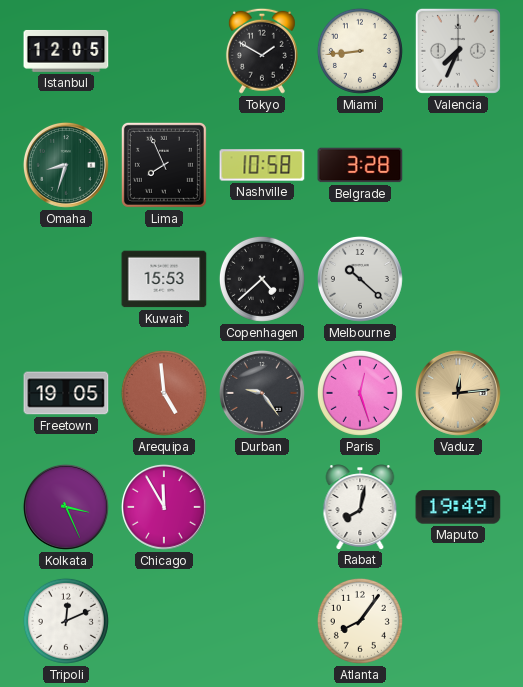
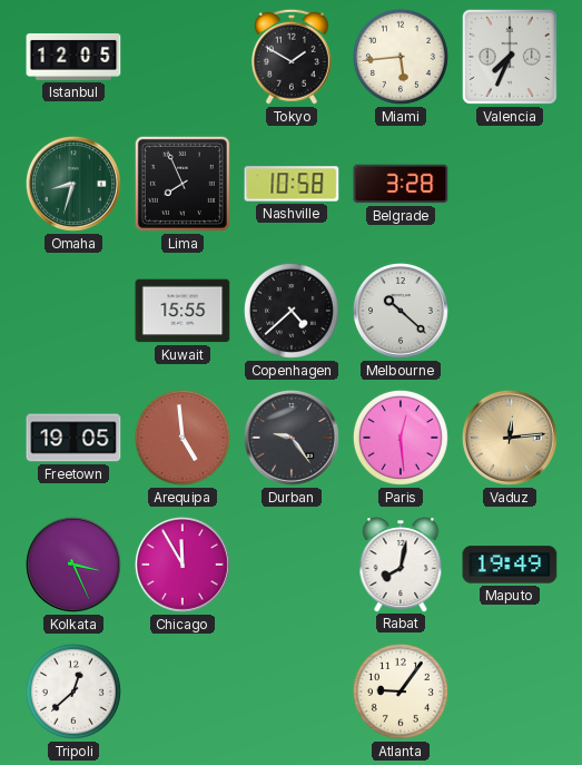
Miami: 8:44 -> 5:44
Kuwait: 15:53 -> 15:55
Paris: 12:27 -> 12:29
Tripoli: 12:11 -> 12:38
Atlanta: 8:06 -> 9:06
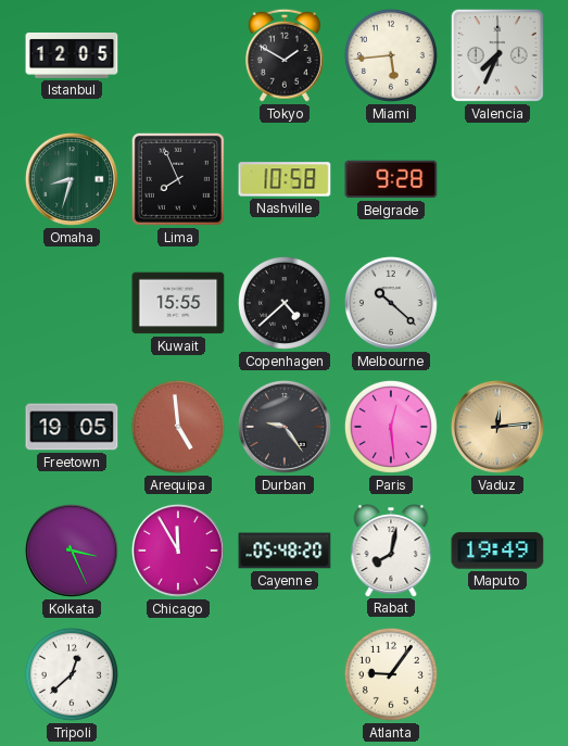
Belgrade: 3:28 -> 9:28
Cayenne: none -> 05:48
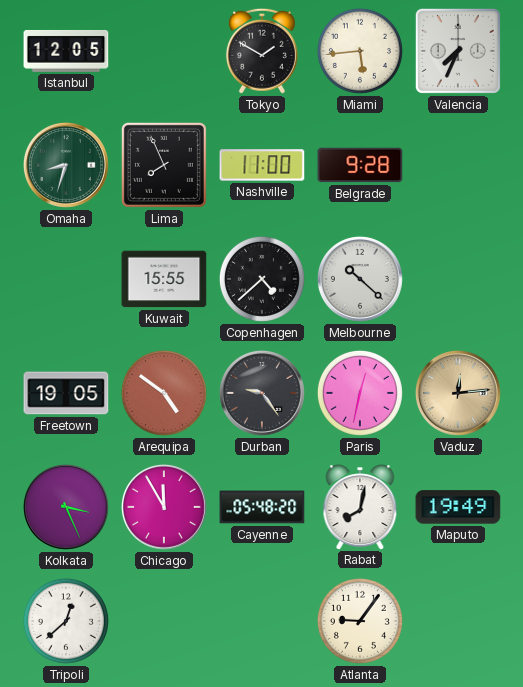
Nashville: 10:58 -> 11:00
Arequipa: 4:59 -> 4:51
Paris: 12:29 -> 12:32
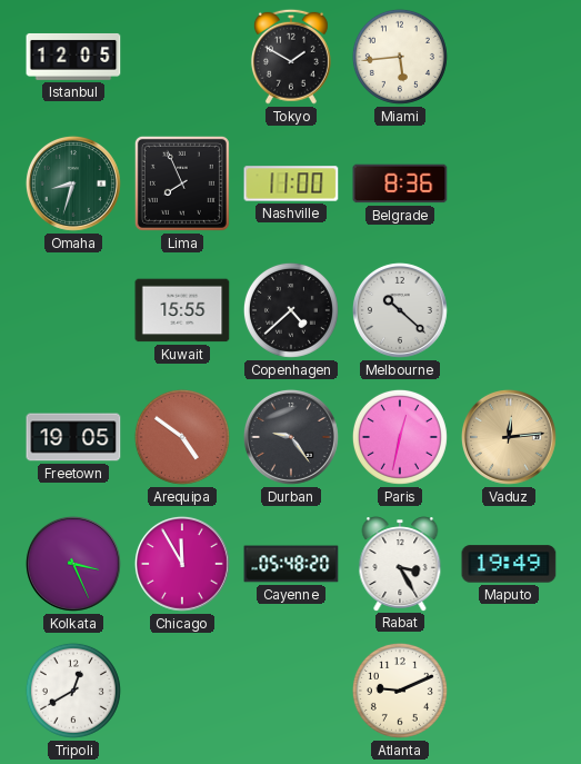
Valencia: 7:34 -> none
Belgrade: 9:28 -> 8:36
Rabat: 8:02 -> 3:25
Tripoli: 12:38 -> 12:40
Atlanta: 9:06 -> 9:11
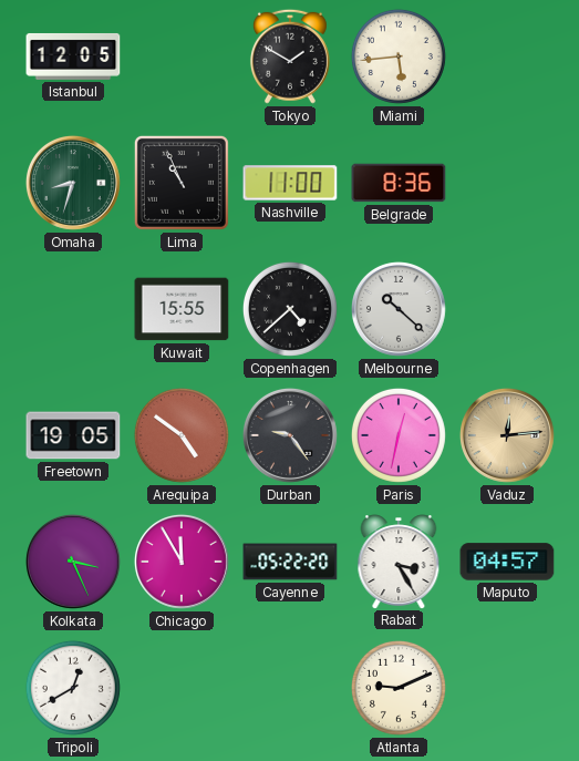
Lima: 7:56 -> 10:56
Cayenne: 05:48 -> 05:22
Maputo: 19:49 -> 04:57
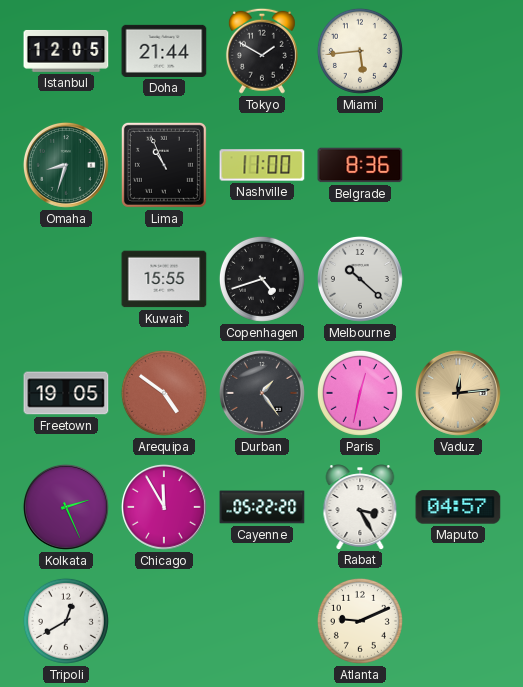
Doha: none -> 21:44
Copenhagen: 4:38 -> 4:42
Durban: 9:24 -> 1:24
Kolkata: 3:26 -> 2:26
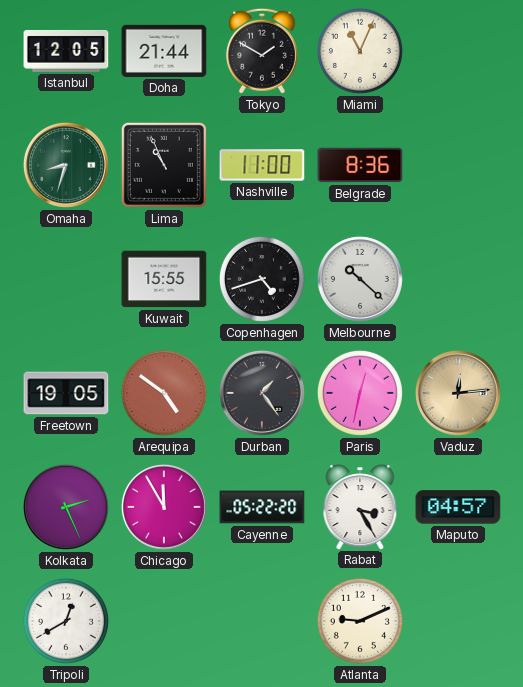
Miami: 5:44 -> 11:04
